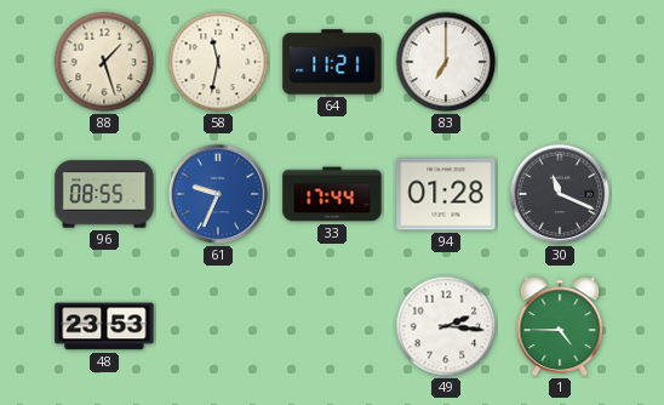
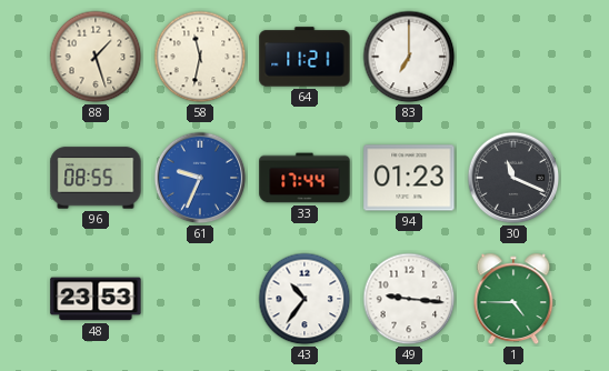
94: 01:28 -> 01:23
43: none -> 10:36
49: 2:16 -> 9:16
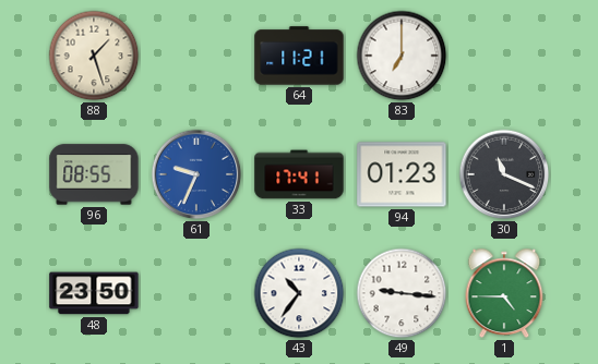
58: 11:32 -> none
33: 17:44 -> 17:41
48: 23:53 -> 23:50
